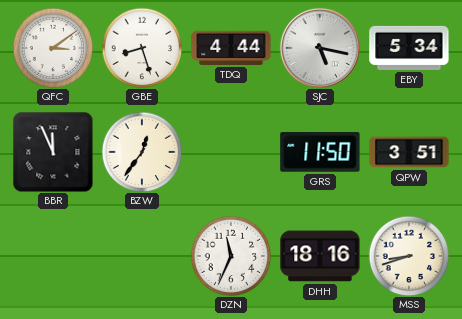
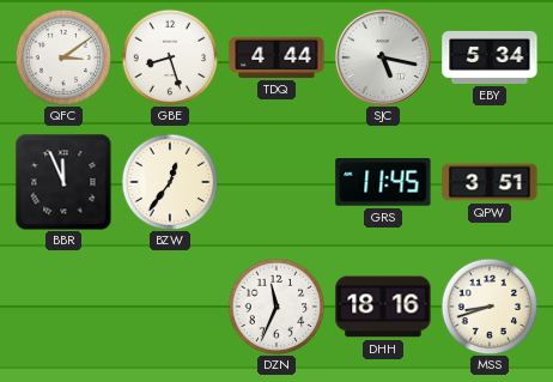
GRS: 11:50 -> 11:45
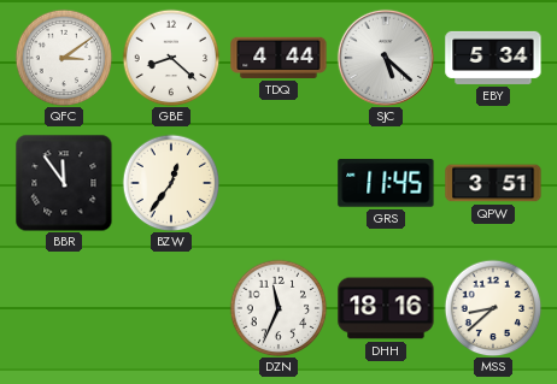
GBE: 8:27 -> 8:22
SJC: 5:17 -> 5:22
BBR: 11:56 -> 11:54
MSS: 8:42 -> 8:38
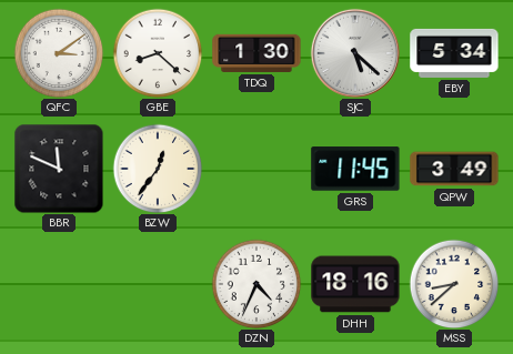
TDQ: 4:44 -> 1:30
BBR: 11:54 -> 11:49
QPW: 3:51 -> 3:49
DZN: 11:34 -> 4:34
